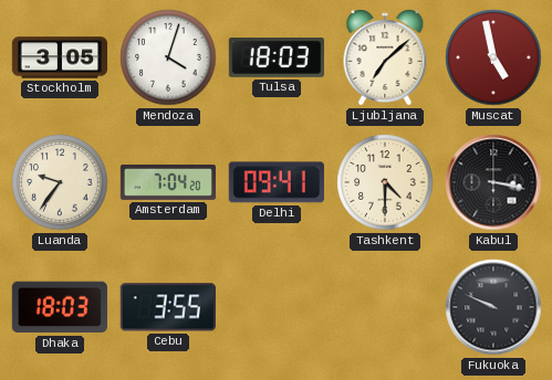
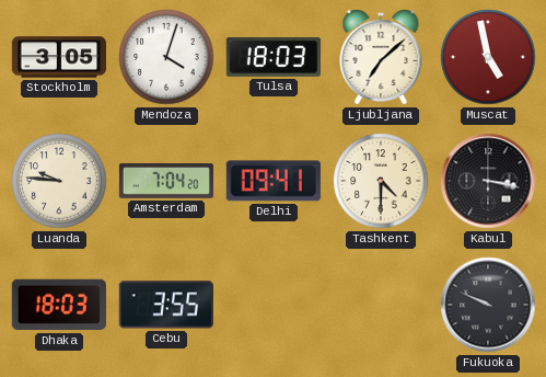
Luanda: 9:36 -> 9:46
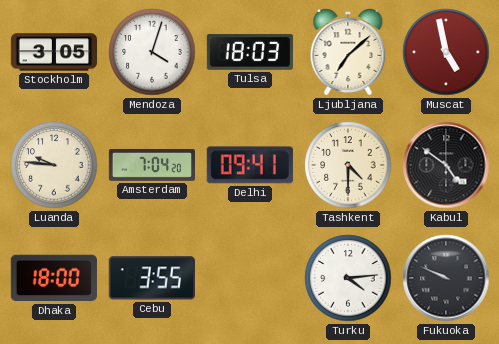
Kabul: 3:17 -> 4:51
Dhaka: 18:03 -> 18:00
Turku: none -> 4:14
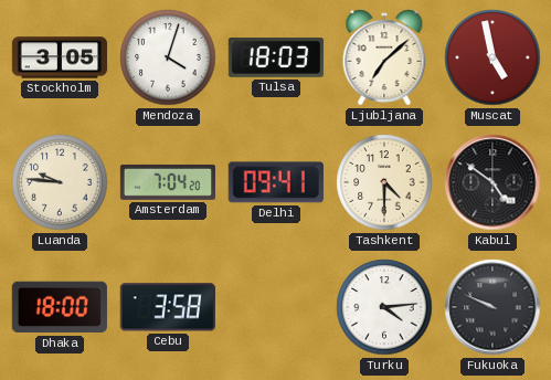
Cebu: 3:55 -> 3:58
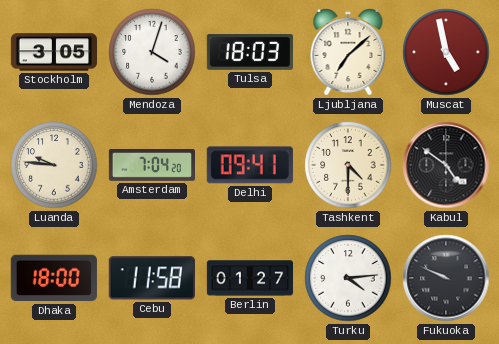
Cebu: 3:58 -> 11:58
Berlin: none -> 01:27
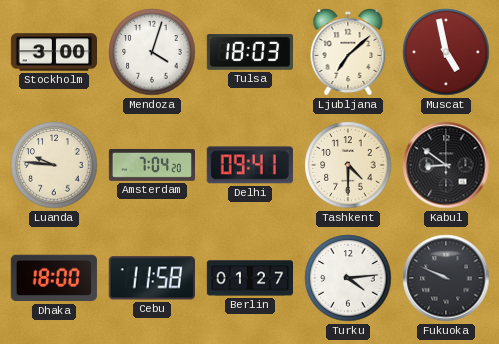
Stockholm: 3:05 -> 3:00
Kabul: 4:51 -> 8:51
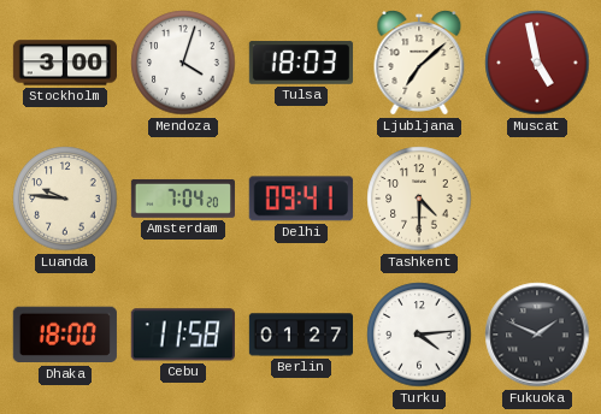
Kabul: 8:51 -> none
Fukuoka: 9:49 -> 1:49
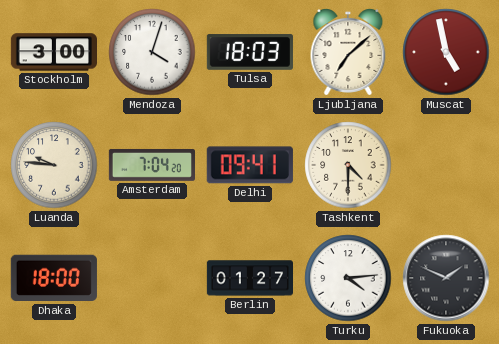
Cebu: 11:58 -> none
